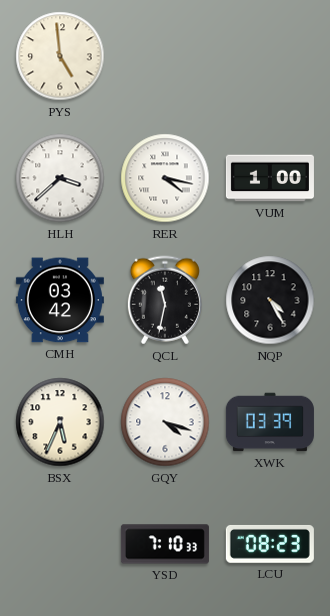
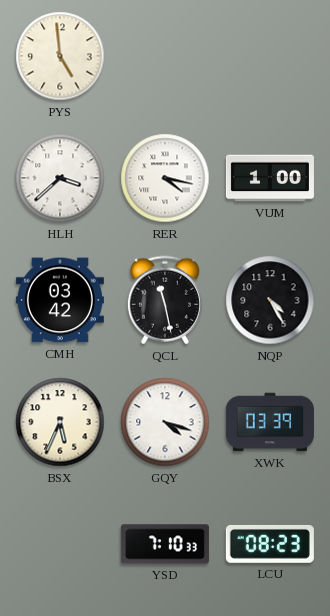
QCL: 11:32 -> 11:28
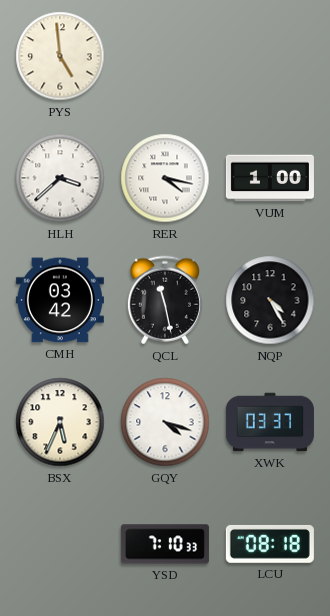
XWK: 03:39 -> 03:37
LCU: 08:23 -> 08:18
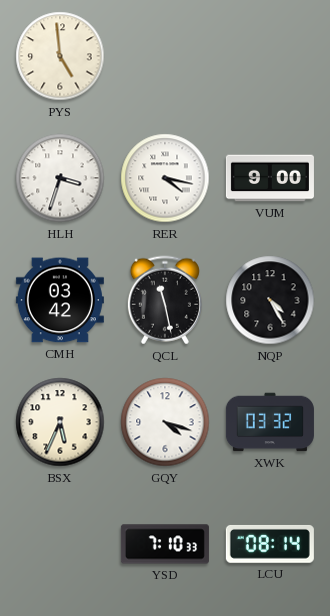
HLH: 3:38 -> 3:33
VUM: 1:00 -> 9:00
XWK: 03:37 -> 03:32
LCU: 08:18 -> 08:14
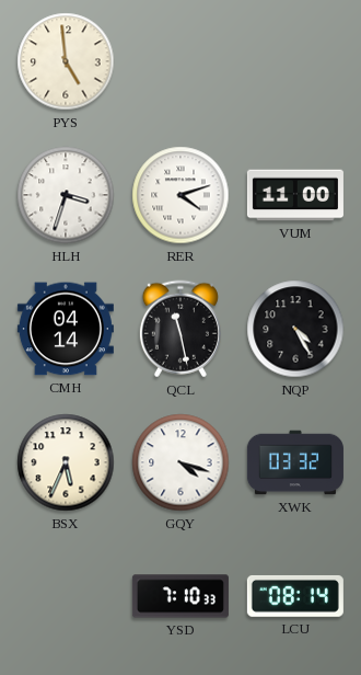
RER: 4:17 -> 4:12
VUM: 9:00 -> 11:00
CMH: 03:42 -> 04:14
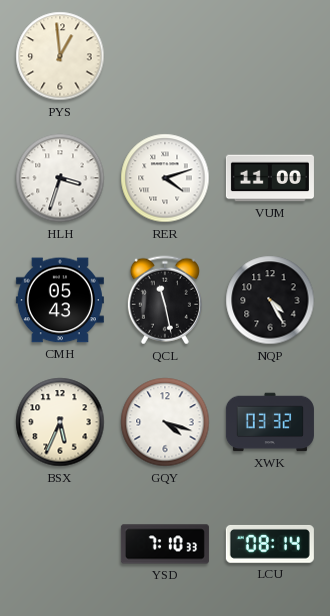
PYS: 4:59 -> 12:59
CMH: 04:14 -> 05:43
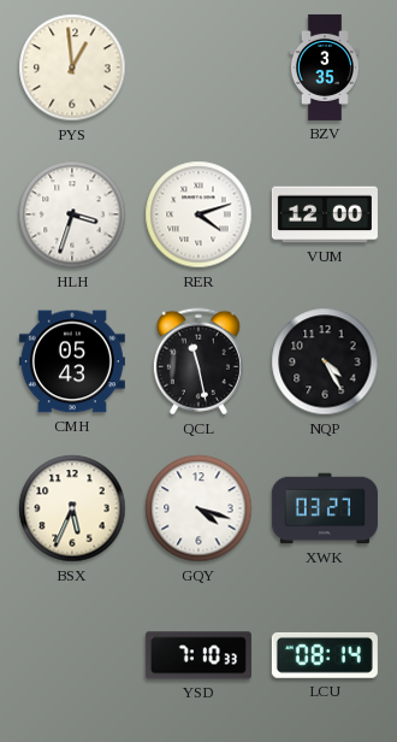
BZV: none -> 3:35
VUM: 11:00 -> 12:00
XWK: 03:32 -> 03:27
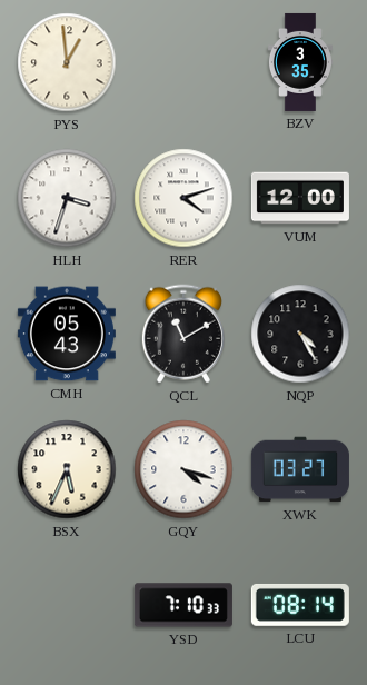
QCL: 11:28 -> 11:10
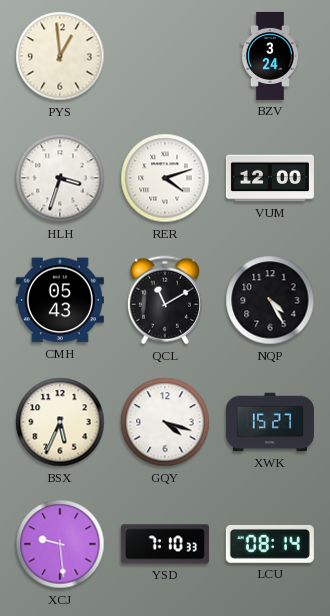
BZV: 3:35 -> 3:24
XWK: 03:27 -> 15:27
XCJ: none -> 9:29
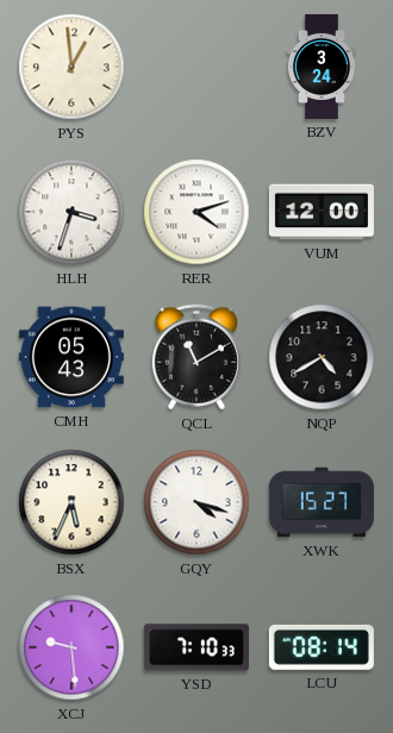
NQP: 4:25 -> 4:40
